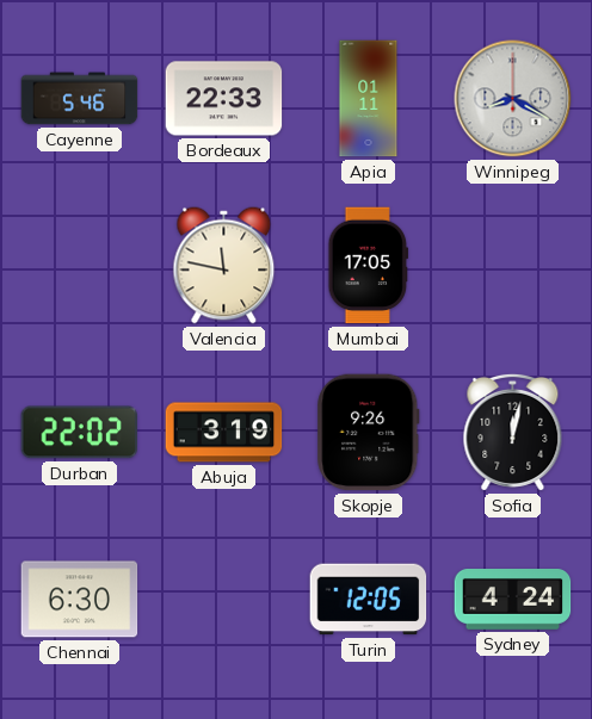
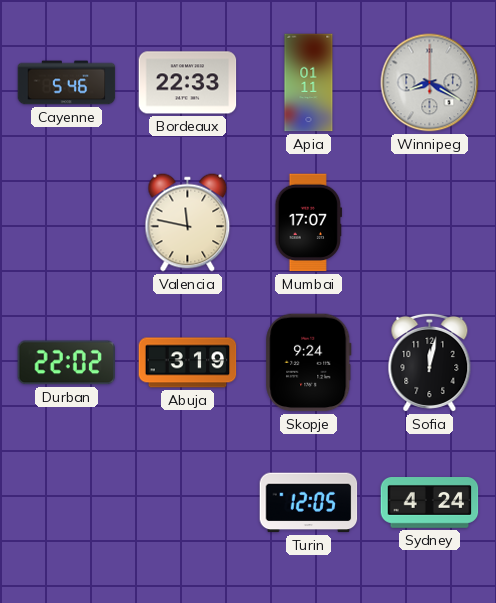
Mumbai: 17:05 -> 17:07
Skopje: 9:26 -> 9:24
Chennai: 6:30 -> none
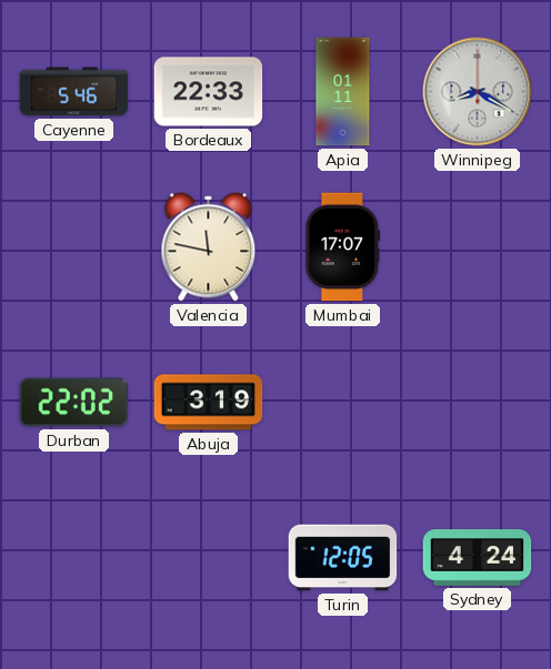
Skopje: 9:24 -> none
Sofia: 12:02 -> none
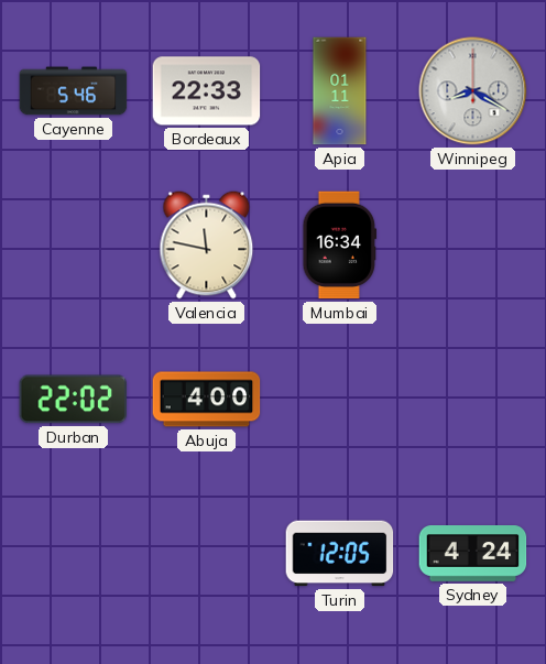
Mumbai: 17:07 -> 16:34
Abuja: 3:19 -> 4:00
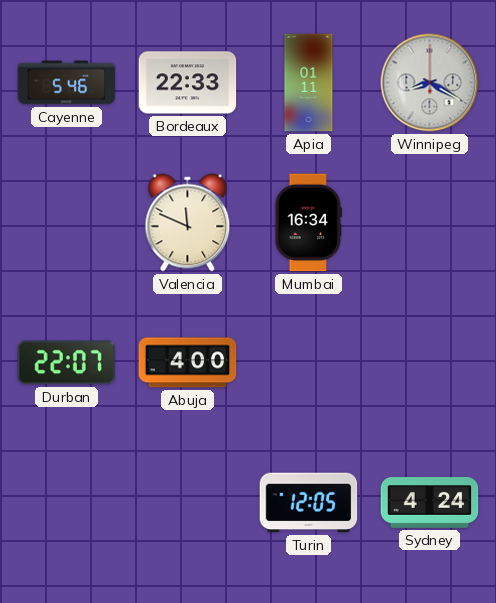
Valencia: 11:47 -> 11:49
Durban: 22:02 -> 22:07
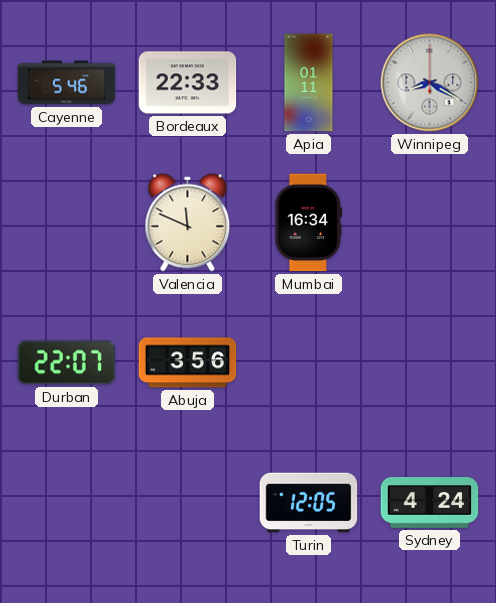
Abuja: 4:00 -> 3:56
